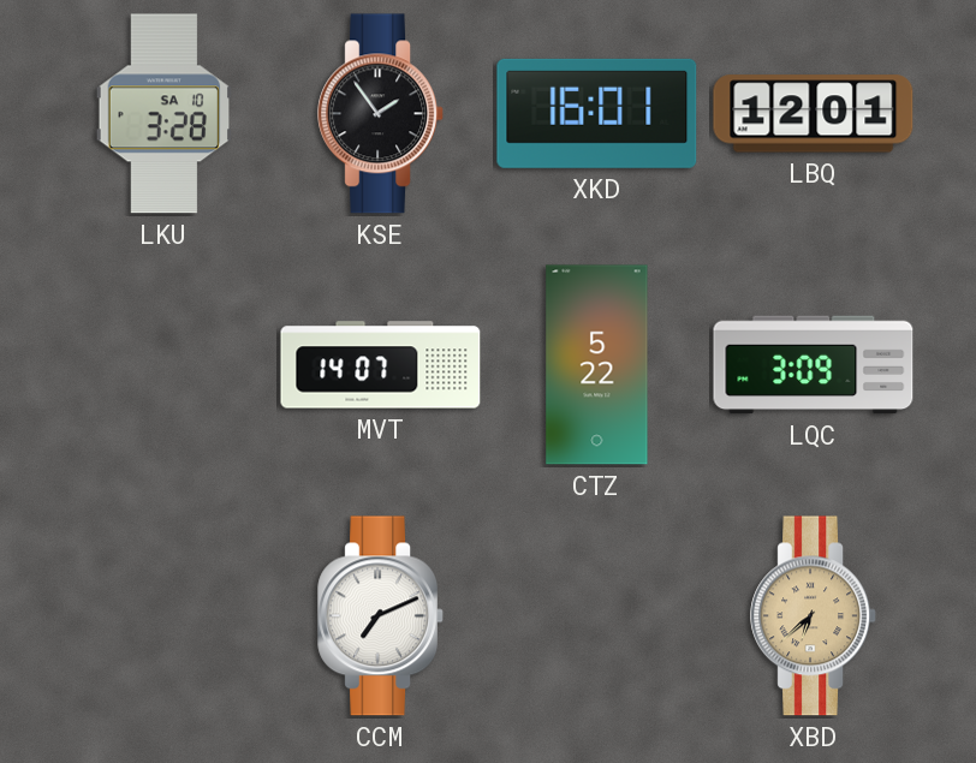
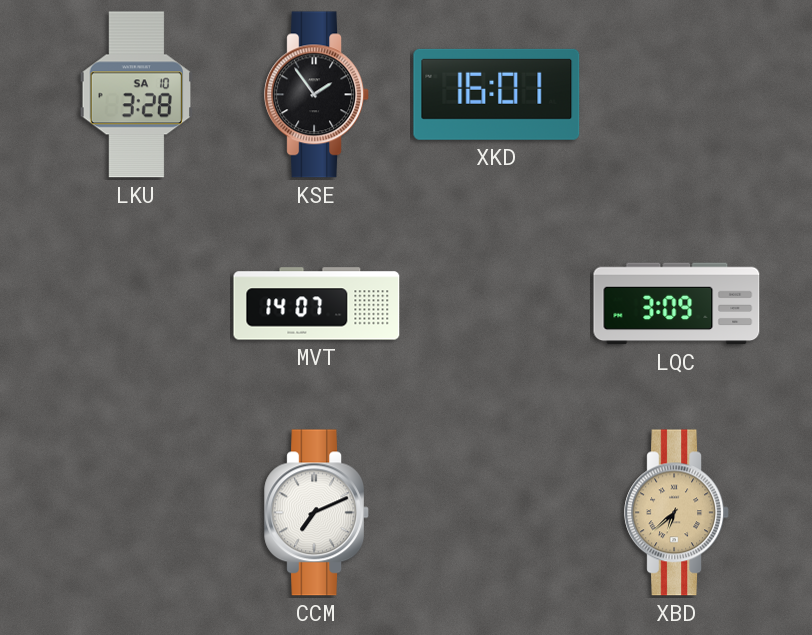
LBQ: 12:01 -> none
CTZ: 5:22 -> none
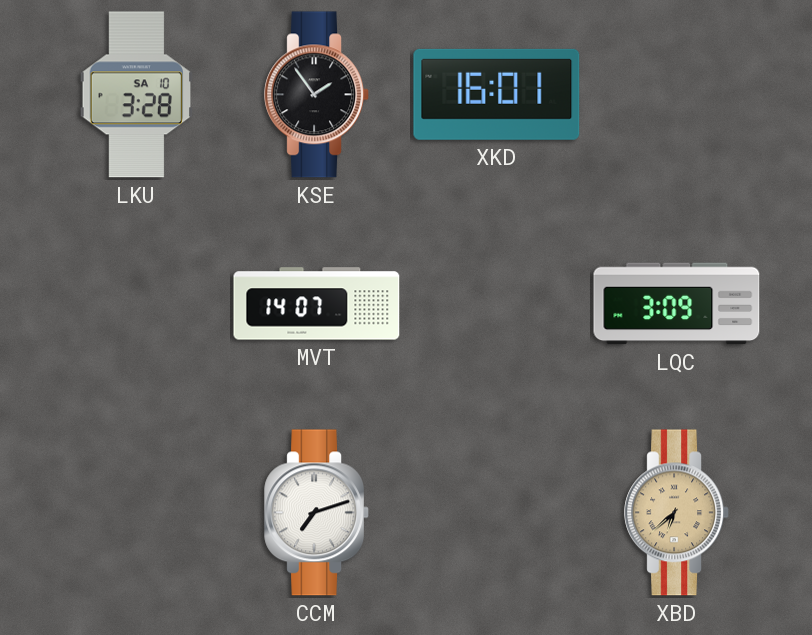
CCM: 7:11 -> 7:12
